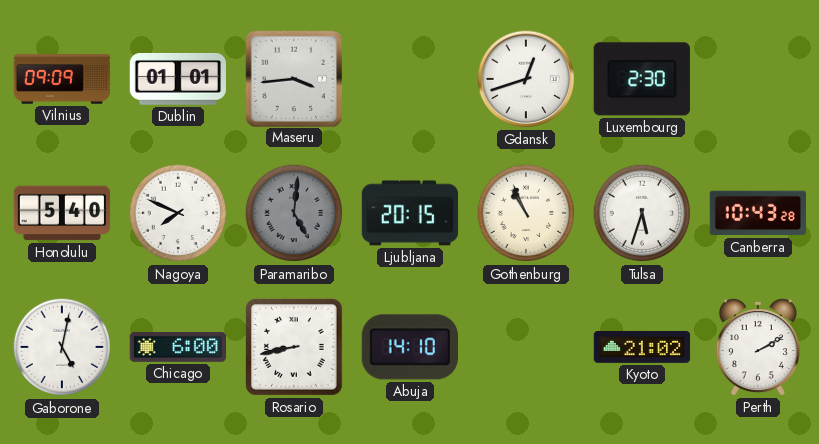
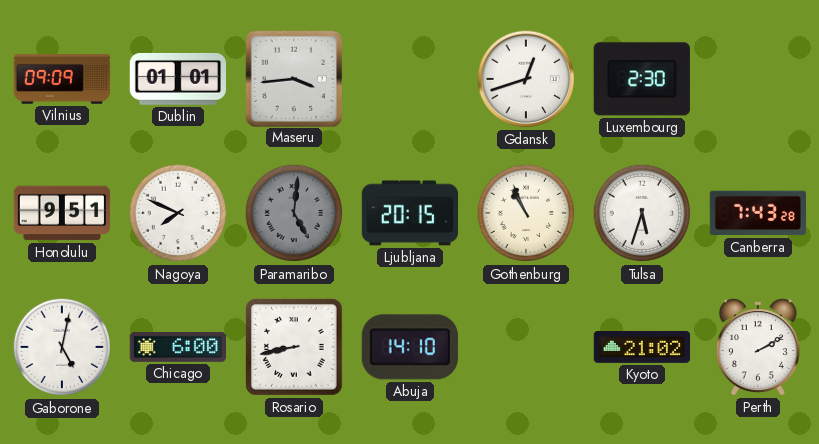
Honolulu: 5:40 -> 9:51
Canberra: 10:43 -> 7:43
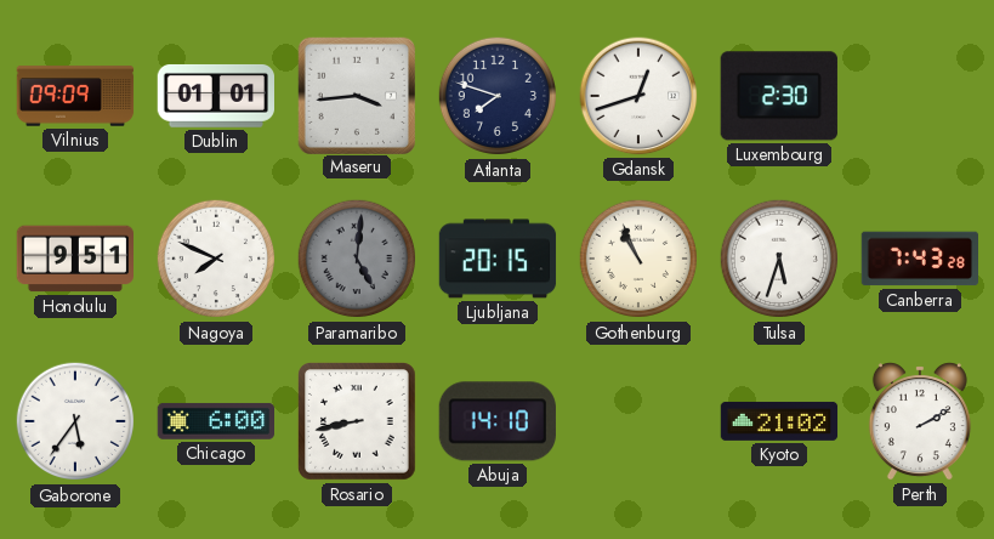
Atlanta: none -> 7:48
Gaborone: 5:02 -> 5:36
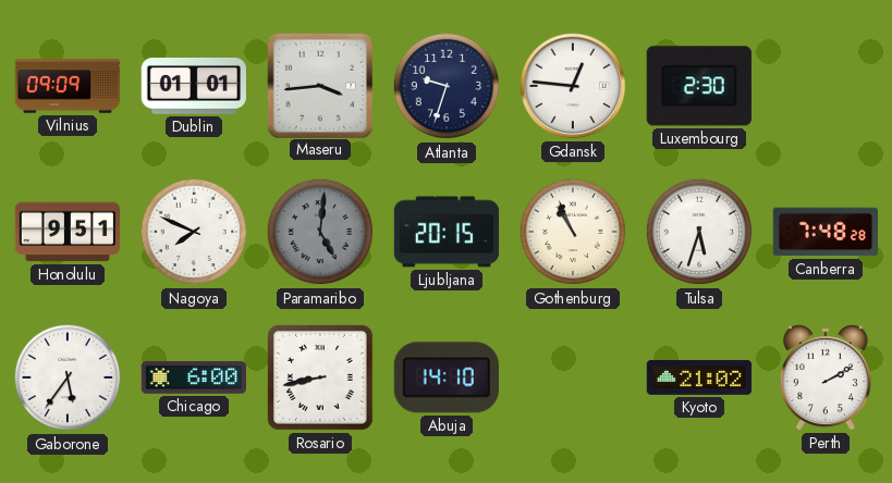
Atlanta: 7:48 -> 9:33
Gdansk: 12:42 -> 12:46
Canberra: 7:43 -> 7:48
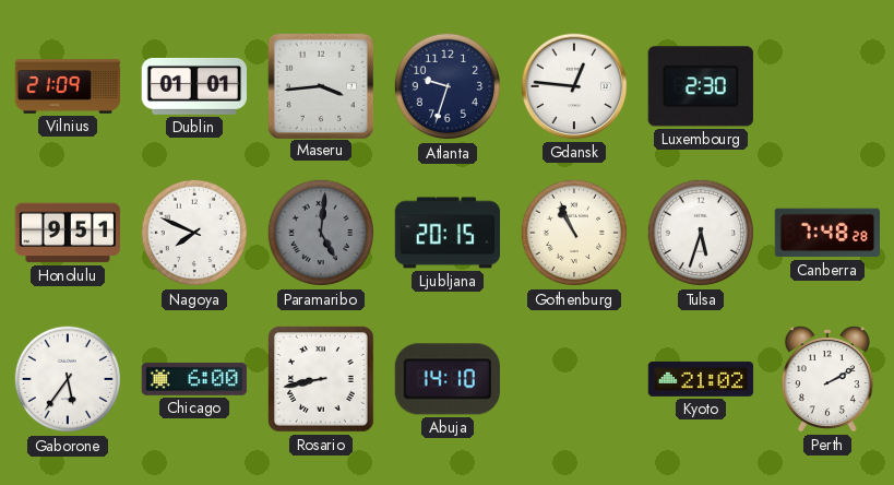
Vilnius: 09:09 -> 21:09
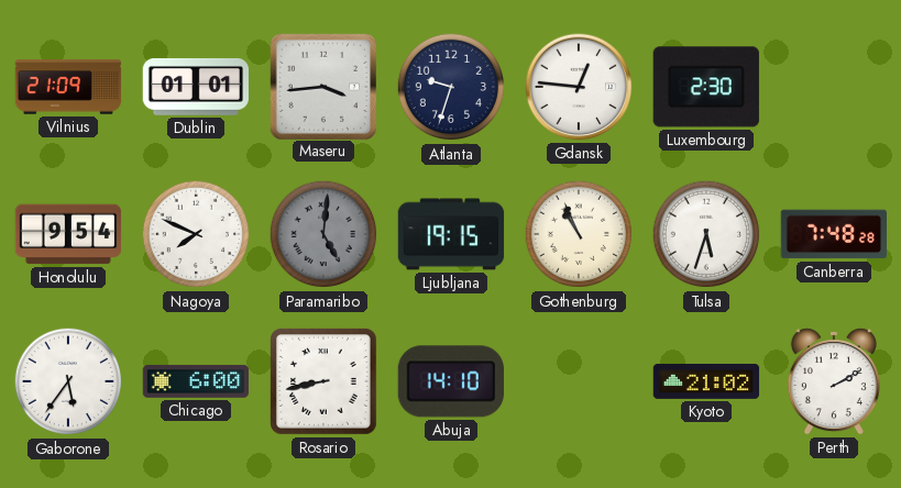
Honolulu: 9:51 -> 9:54
Ljubljana: 20:15 -> 19:15
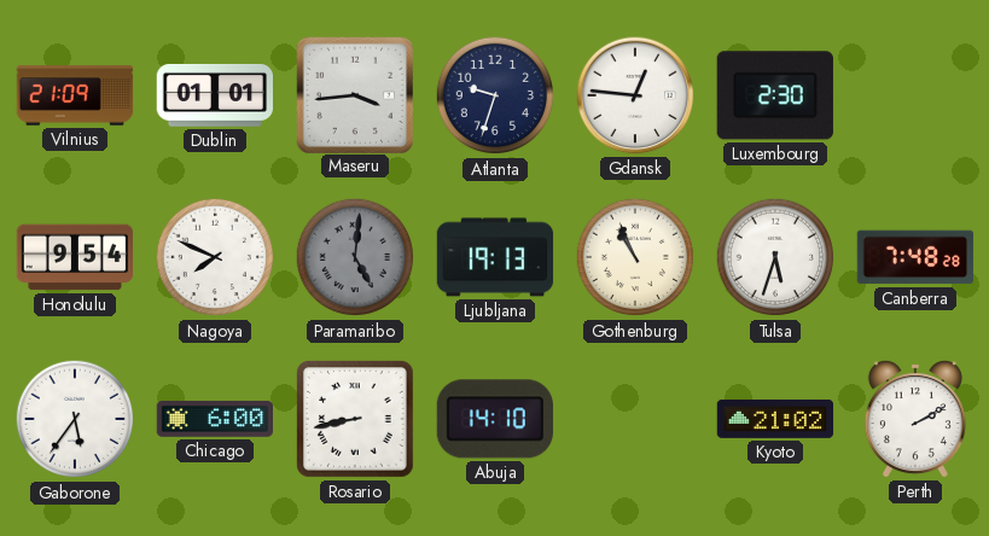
Ljubljana: 19:15 -> 19:13
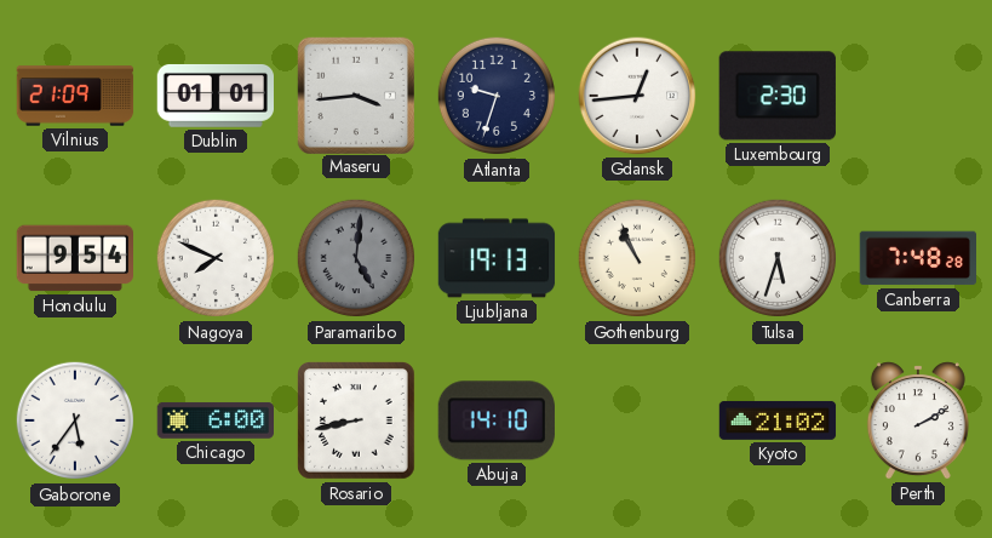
Gdansk: 12:46 -> 12:44
